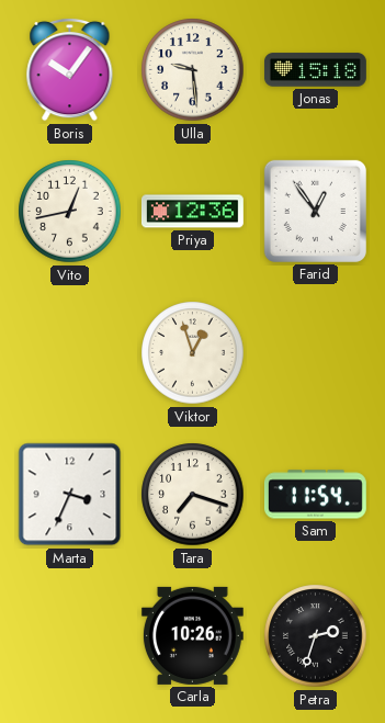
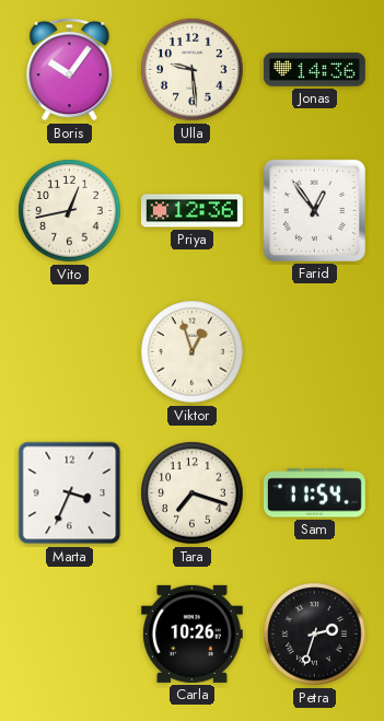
Jonas: 15:18 -> 14:36
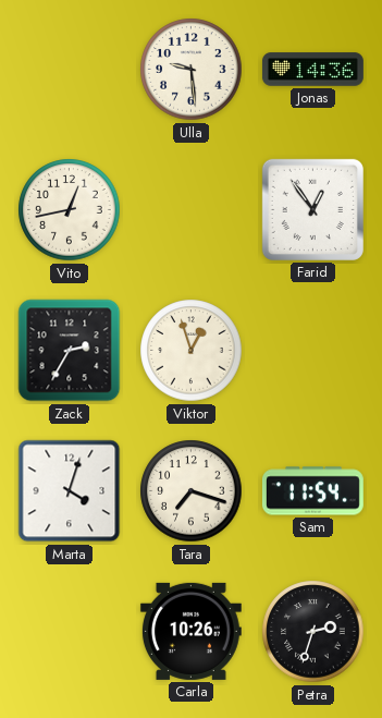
Boris: 10:06 -> none
Priya: 12:36 -> none
Zack: none -> 2:35
Marta: 3:34 -> 4:03
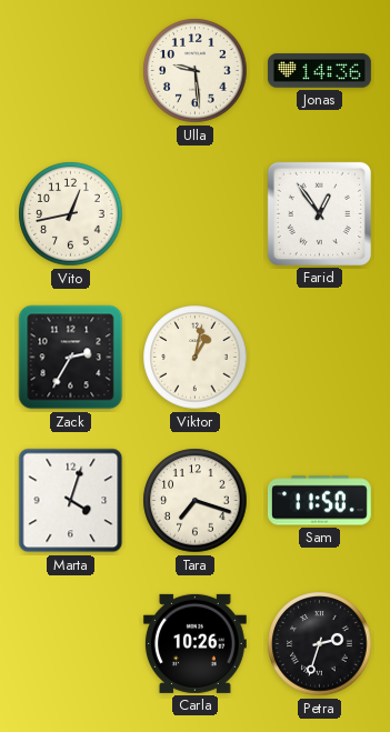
Viktor: 12:57 -> 1:02
Sam: 11:54 -> 11:50
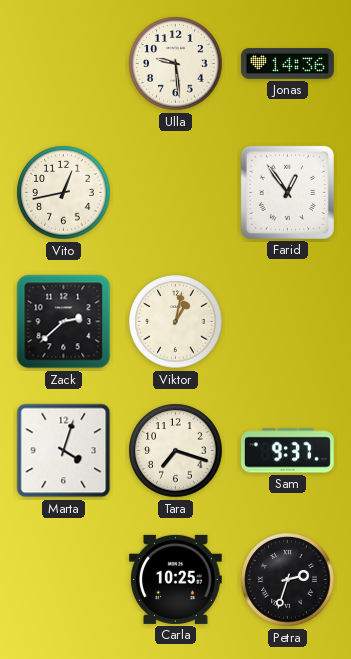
Zack: 2:35 -> 2:38
Sam: 11:50 -> 9:37
Carla: 10:26 -> 10:25
